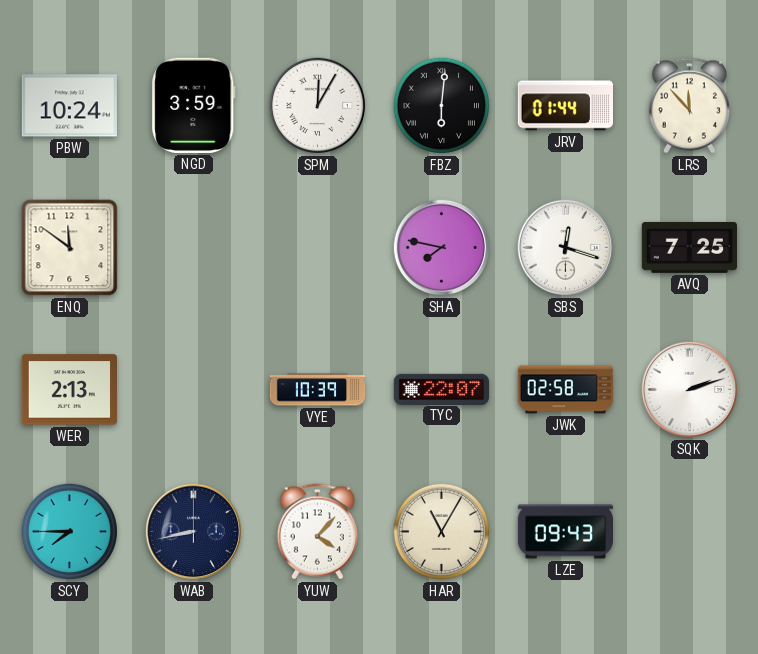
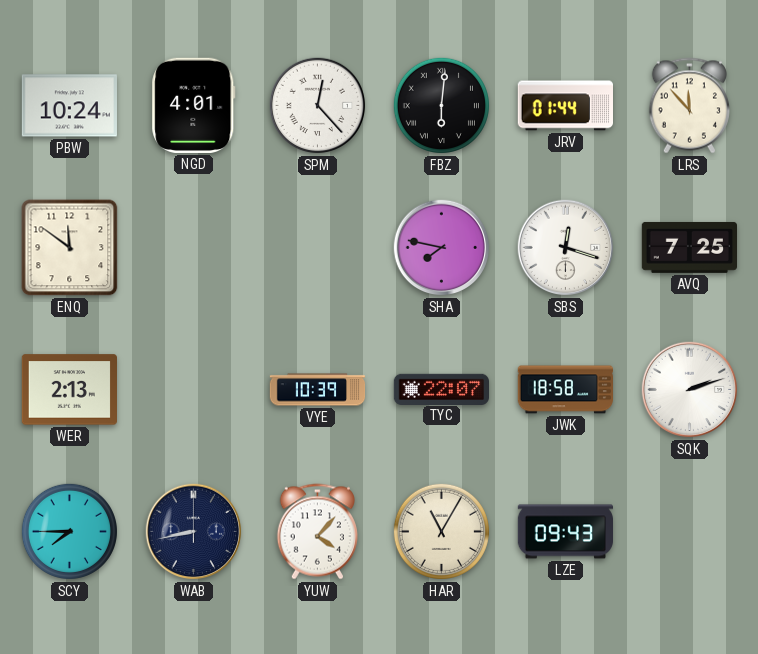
NGD: 3:59 -> 4:01
SPM: 12:05 -> 12:23
JWK: 02:58 -> 18:58
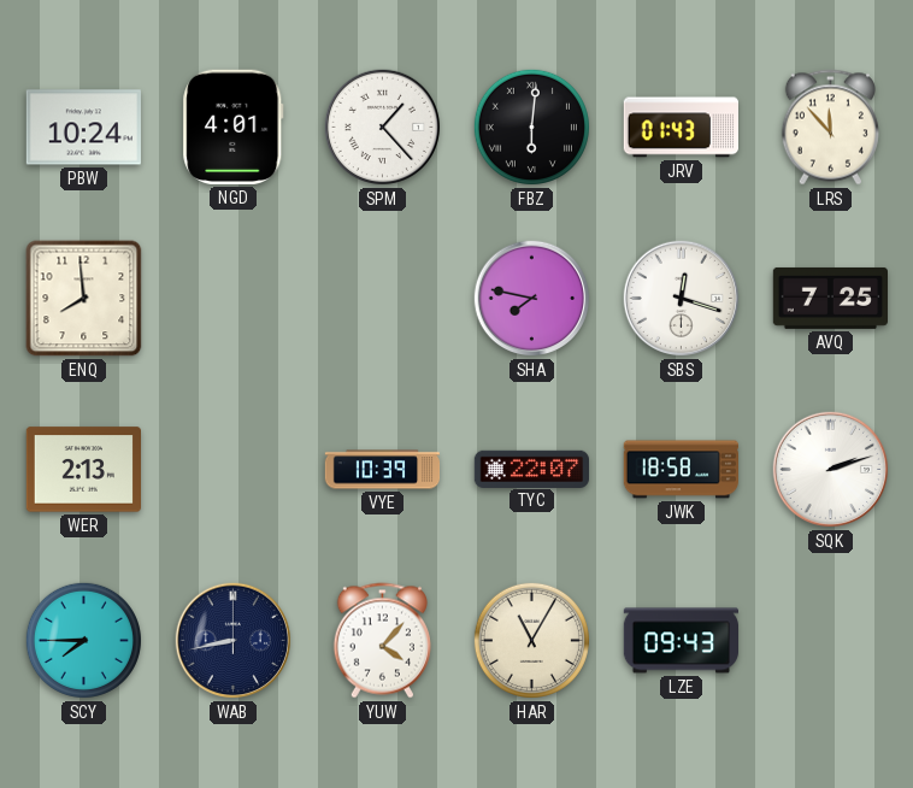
SPM: 12:23 -> 1:23
JRV: 01:44 -> 01:43
ENQ: 11:51 -> 7:59
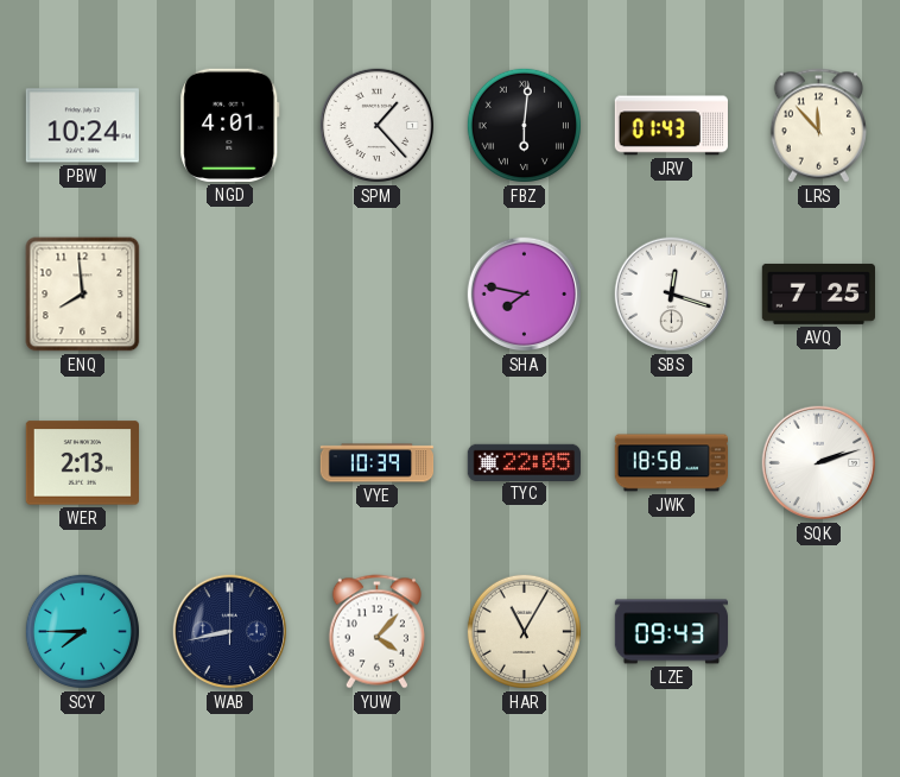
TYC: 22:07 -> 22:05
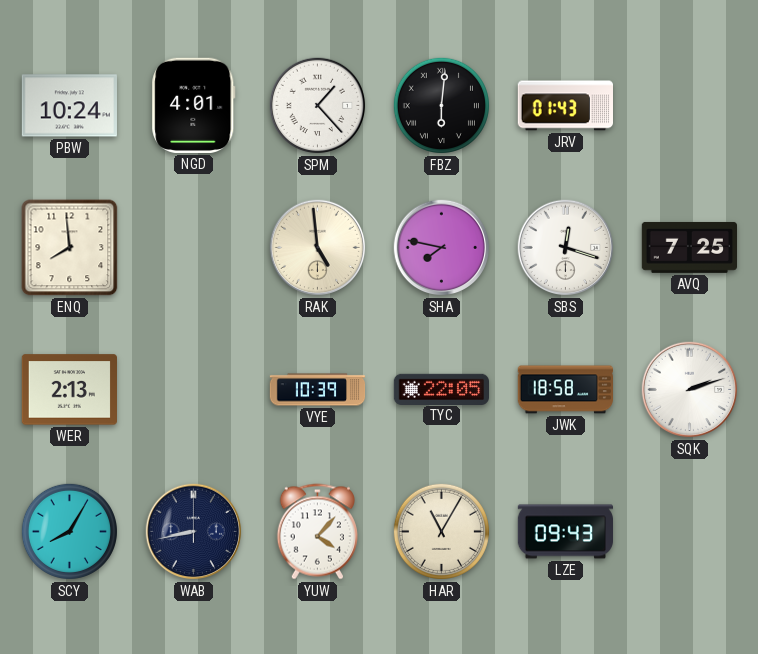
LRS: 11:53 -> none
RAK: none -> 4:59
SCY: 7:45 -> 8:05
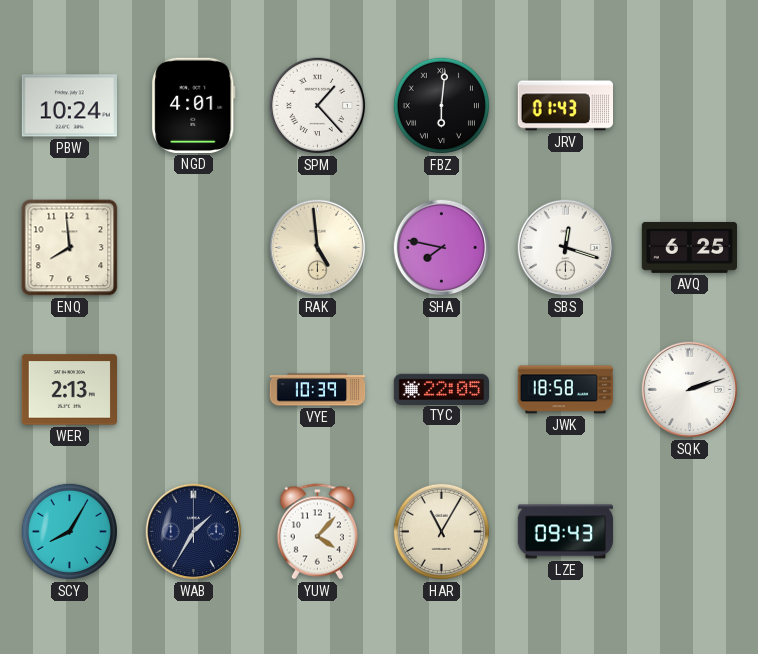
AVQ: 7:25 -> 6:25
WAB: 8:43 -> 1:35
